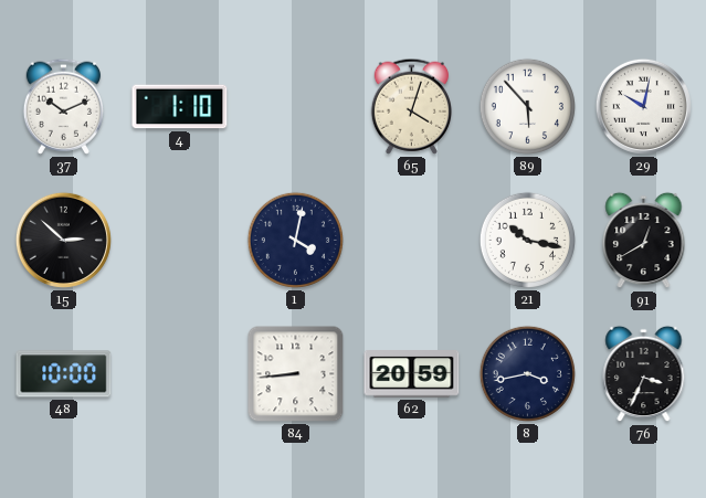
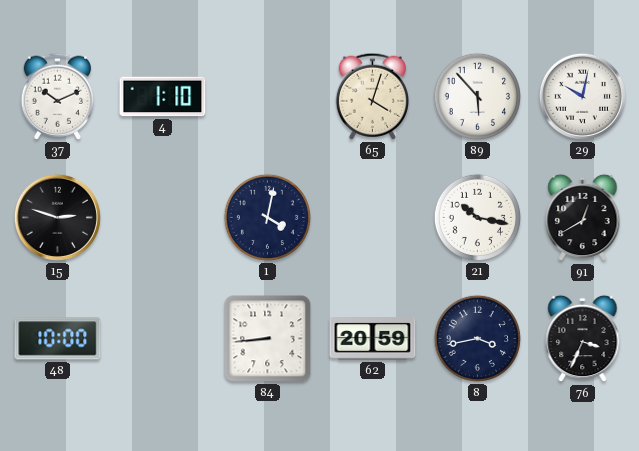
15: 2:52 -> 2:48
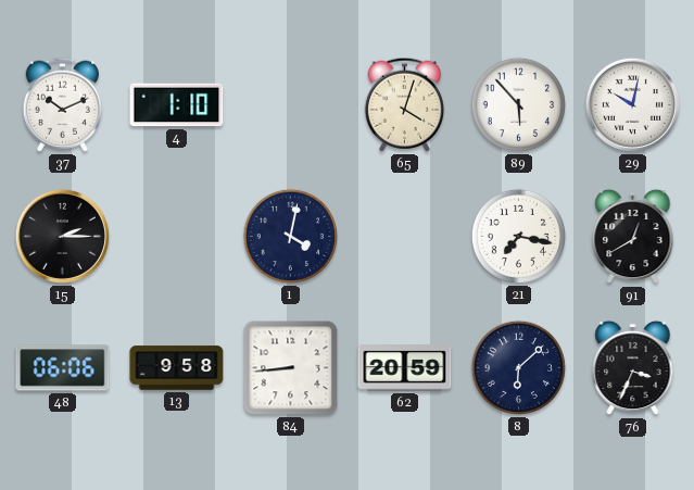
15: 2:48 -> 2:15
21: 10:17 -> 7:17
48: 10:00 -> 06:06
13: none -> 9:58
8: 3:43 -> 6:08
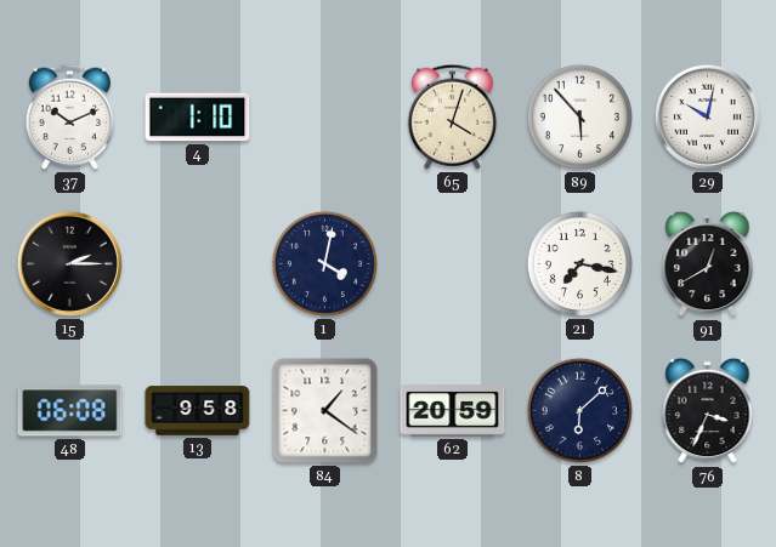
48: 06:06 -> 06:08
84: 8:44 -> 1:21
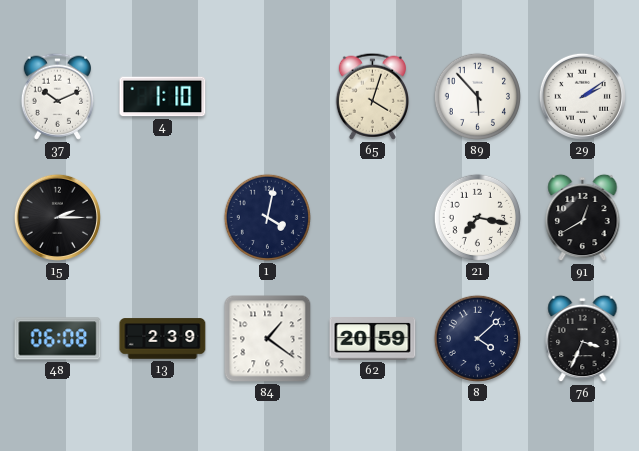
29: 10:02 -> 2:09
13: 9:58 -> 2:39
8: 6:08 -> 4:08
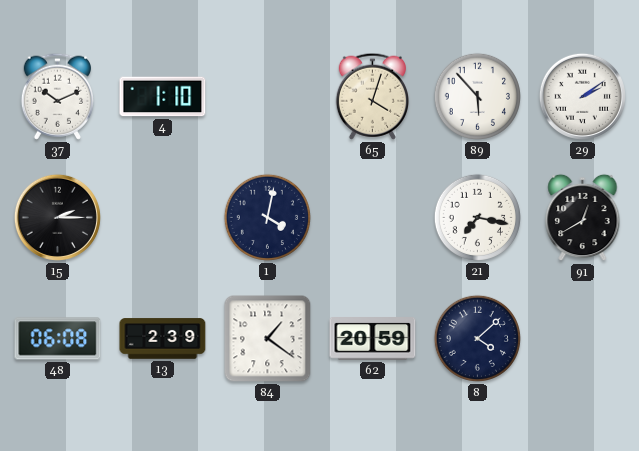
76: 3:34 -> none
